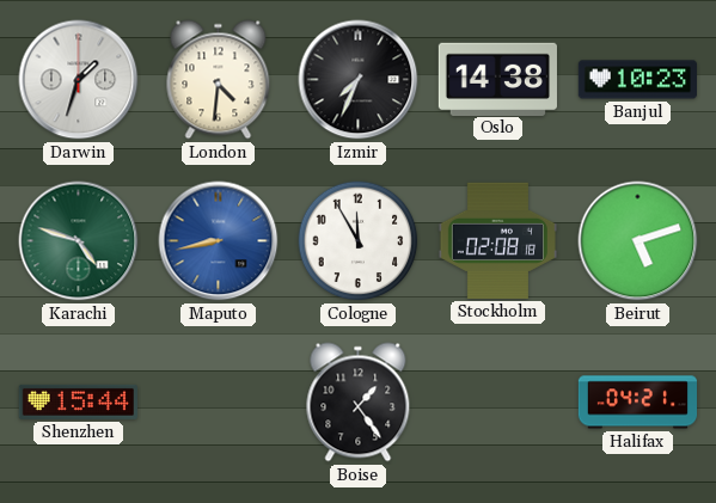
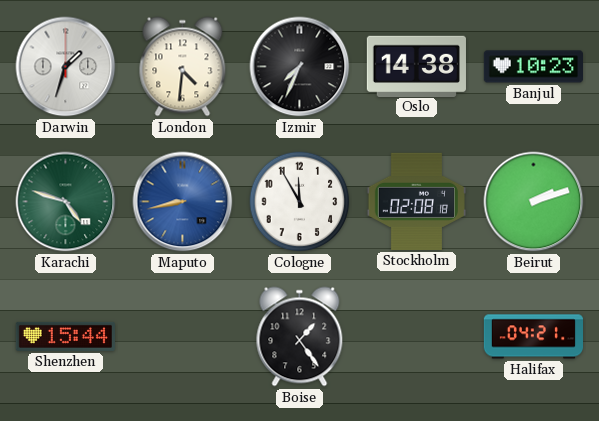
Beirut: 5:12 -> 2:12
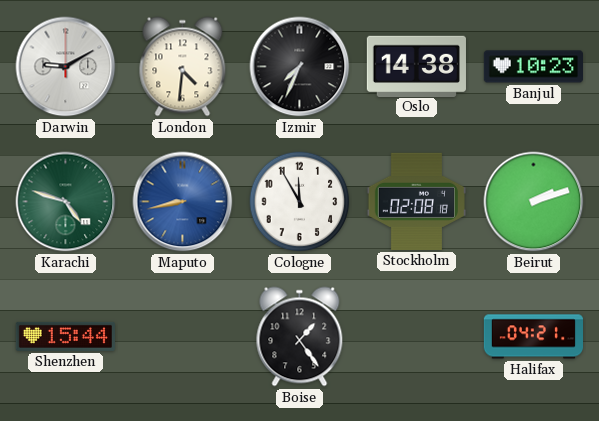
Darwin: 1:33 -> 9:10
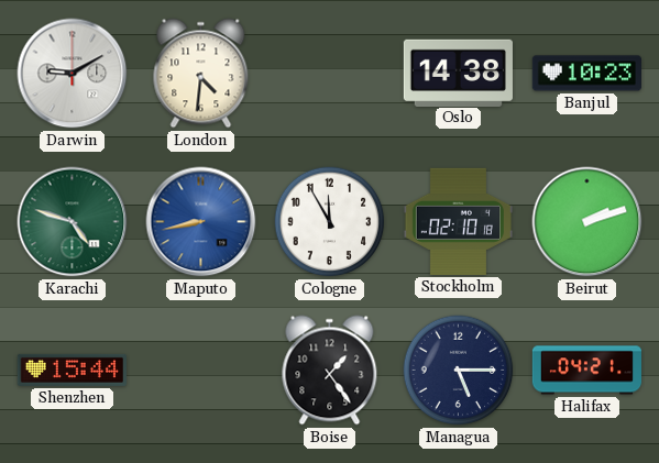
Izmir: 7:34 -> none
Stockholm: 02:08 -> 02:10
Managua: none -> 5:15
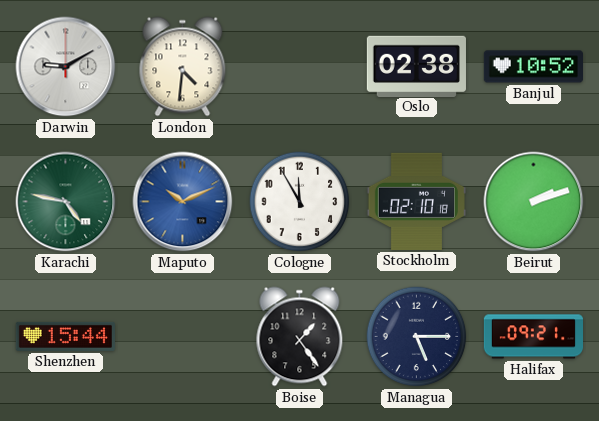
Oslo: 14:38 -> 02:38
Banjul: 10:23 -> 10:52
Karachi: 4:48 -> 4:47
Maputo: 8:43 -> 10:11
Halifax: 04:21 -> 09:21
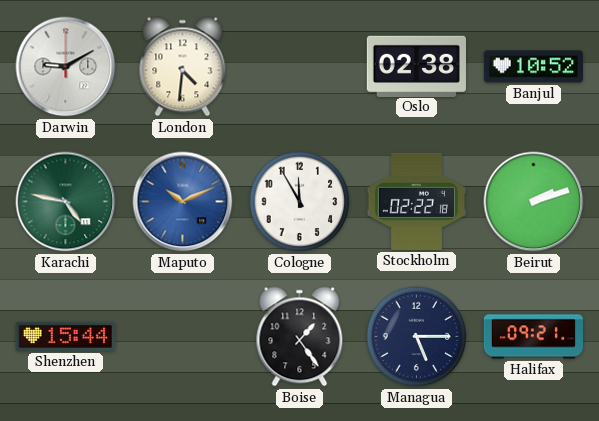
Stockholm: 02:10 -> 02:22
